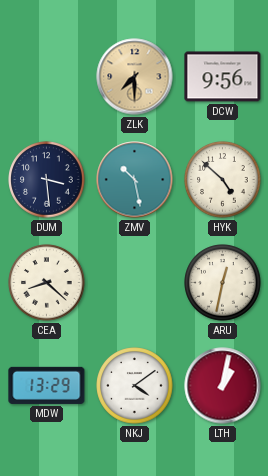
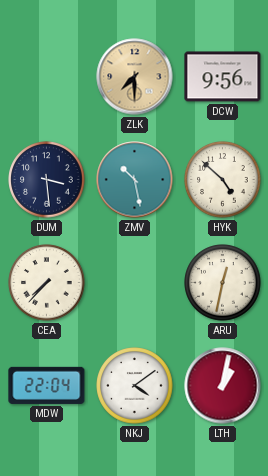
CEA: 8:22 -> 7:37
MDW: 13:29 -> 22:04
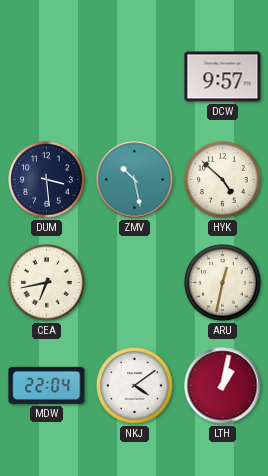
ZLK: 7:30 -> none
DCW: 9:56 -> 9:57
CEA: 7:37 -> 6:43
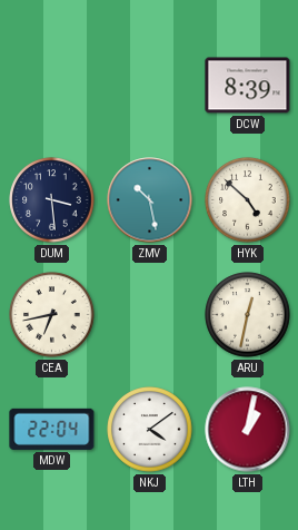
DCW: 9:57 -> 8:39
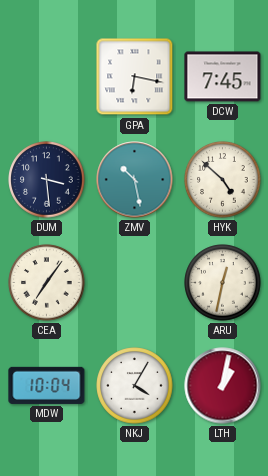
GPA: none -> 6:17
DCW: 8:39 -> 7:45
CEA: 6:43 -> 7:06
MDW: 22:04 -> 10:04
NKJ: 4:09 -> 4:05
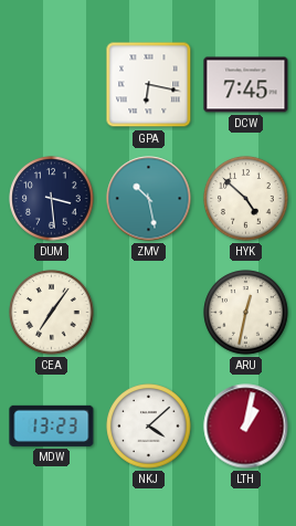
MDW: 10:04 -> 13:23
NKJ: 4:05 -> 4:08
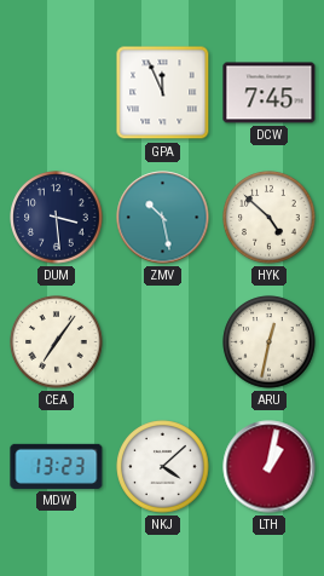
GPA: 6:17 -> 11:56
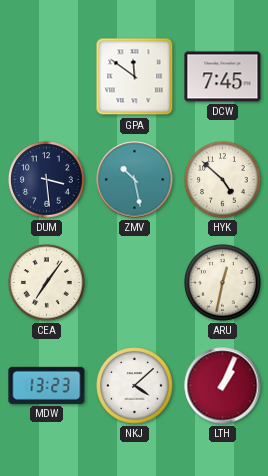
GPA: 11:56 -> 11:51
LTH: 1:02 -> 1:04
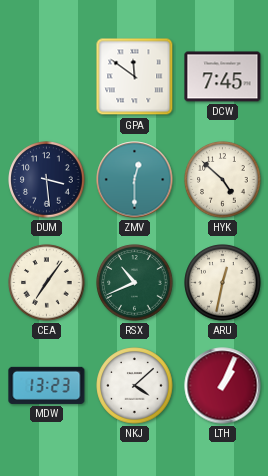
ZMV: 10:28 -> 12:30
RSX: none -> 10:41
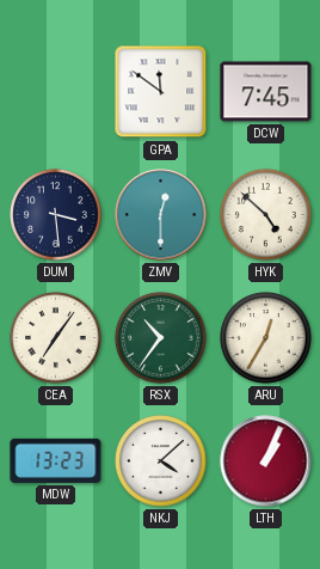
RSX: 10:41 -> 10:36
ARU: 12:32 -> 12:35
